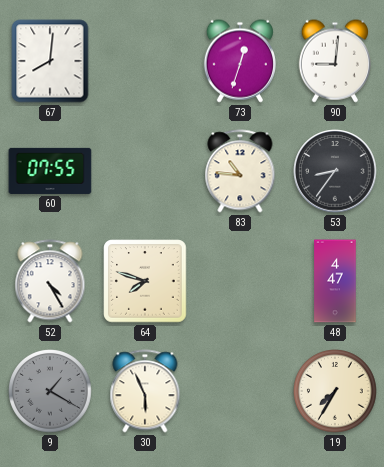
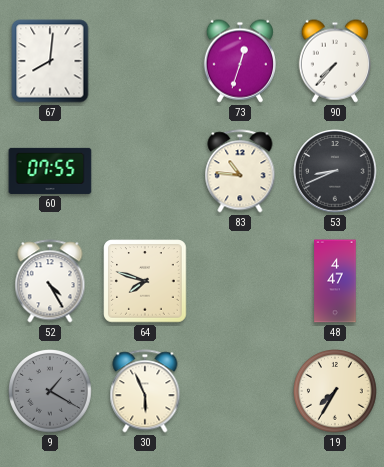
90: 9:01 -> 7:37
53: 8:36 -> 8:41
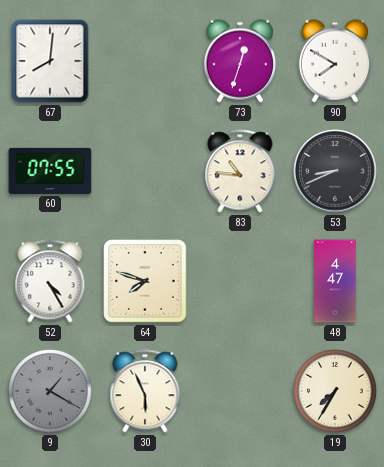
90: 7:37 -> 7:50
